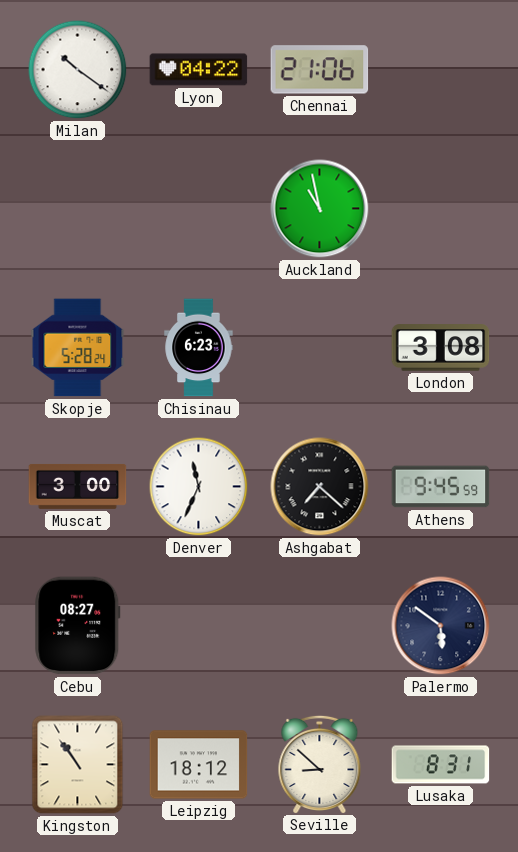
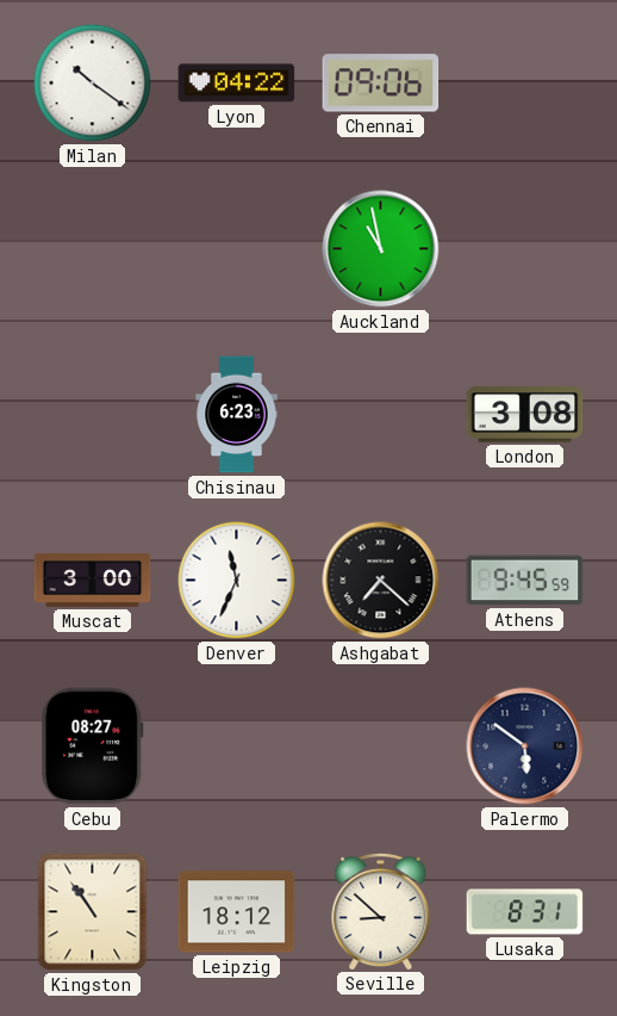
Chennai: 21:06 -> 09:06
Skopje: 5:28 -> none
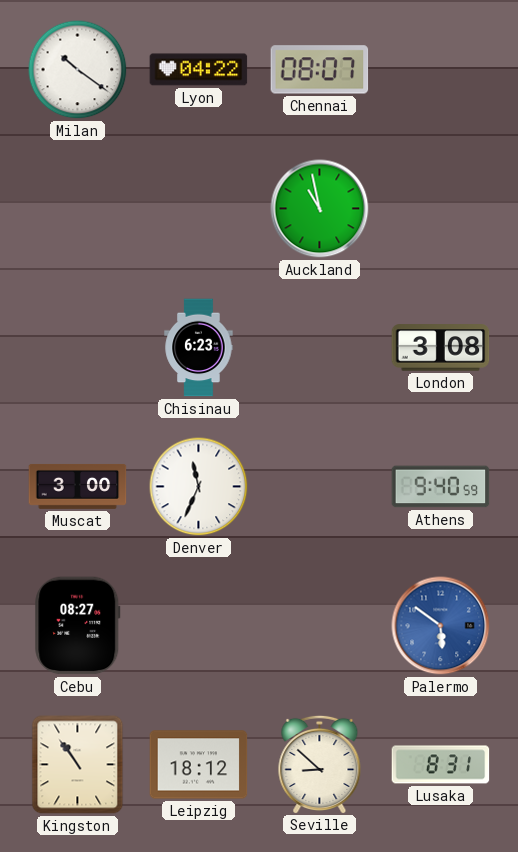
Chennai: 09:06 -> 08:07
Ashgabat: 7:22 -> none
Athens: 9:45 -> 9:40
Palermo dial: navy -> blue
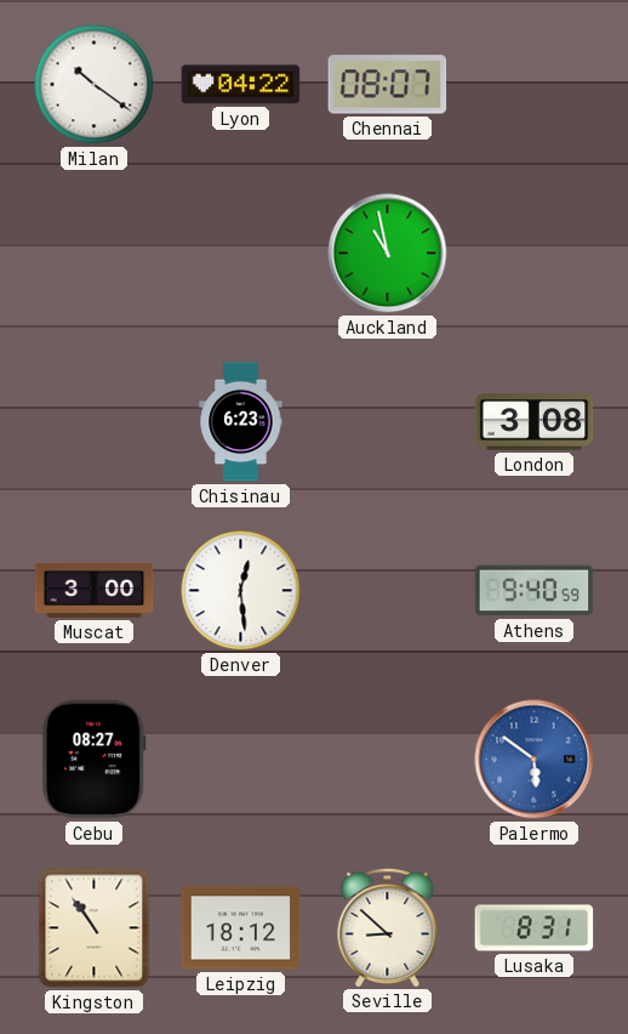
Denver: 11:34 -> 12:29
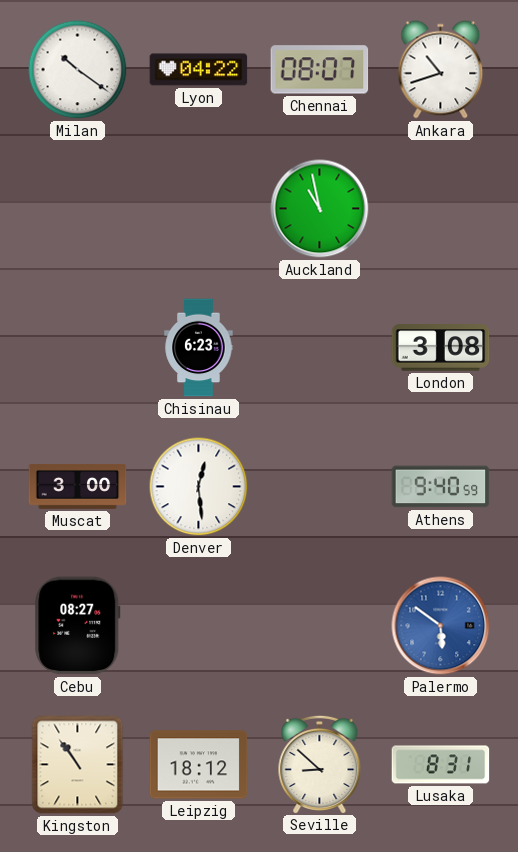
Ankara: none -> 10:42
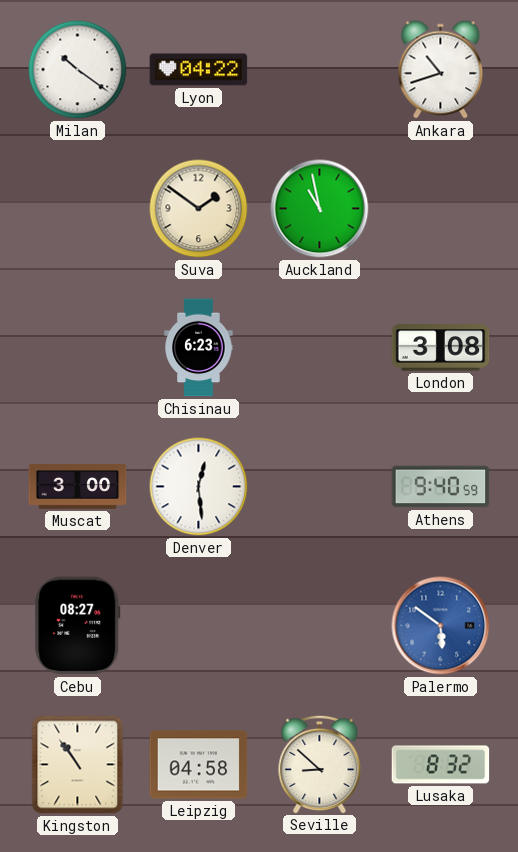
Chennai: 08:07 -> none
Suva: none -> 1:51
Leipzig: 18:12 -> 04:58
Lusaka: 8:31 -> 8:32
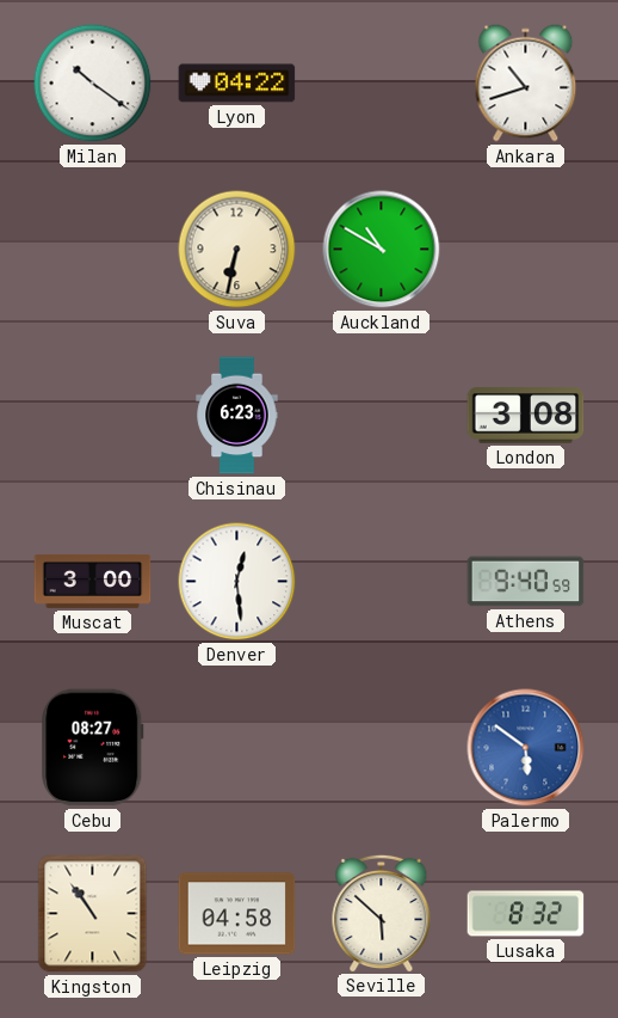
Suva: 1:51 -> 6:32
Auckland: 10:58 -> 10:50
Seville: 8:52 -> 5:52
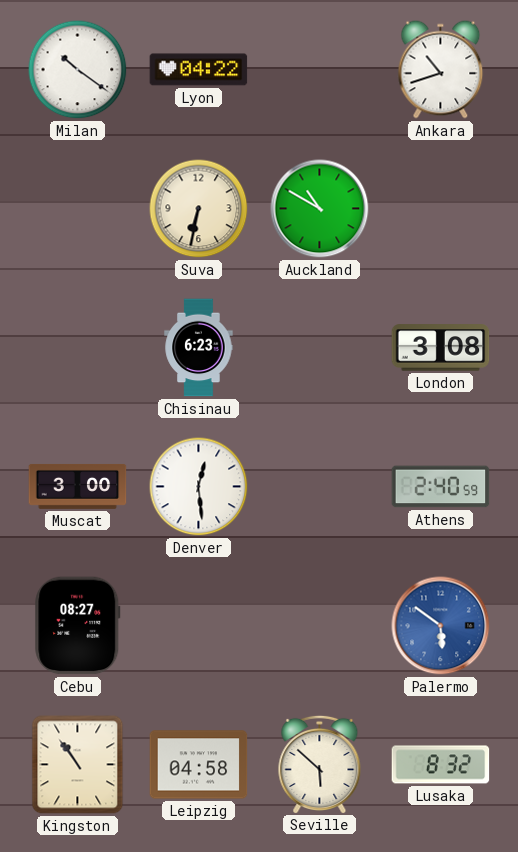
Athens: 9:40 -> 2:40
